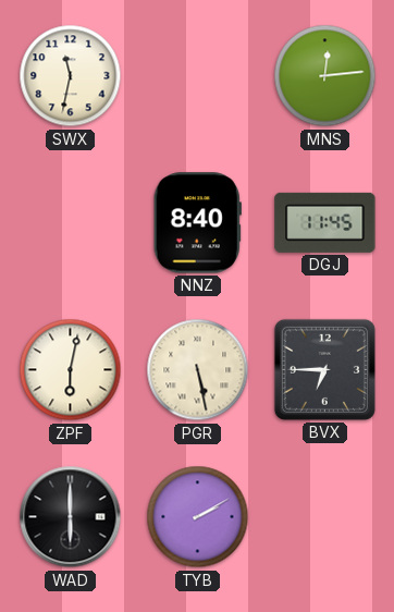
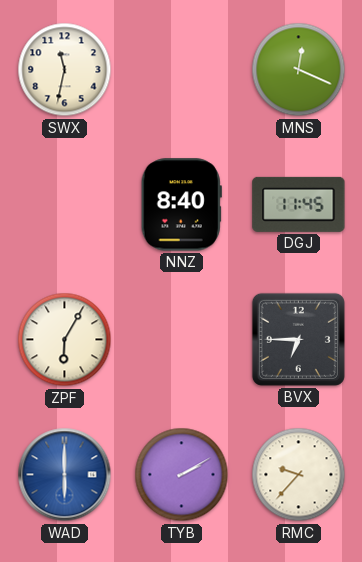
MNS: 12:14 -> 12:19
ZPF: 6:02 -> 6:05
PGR: 5:28 -> none
WAD dial: black -> blue
RMC: none -> 9:37
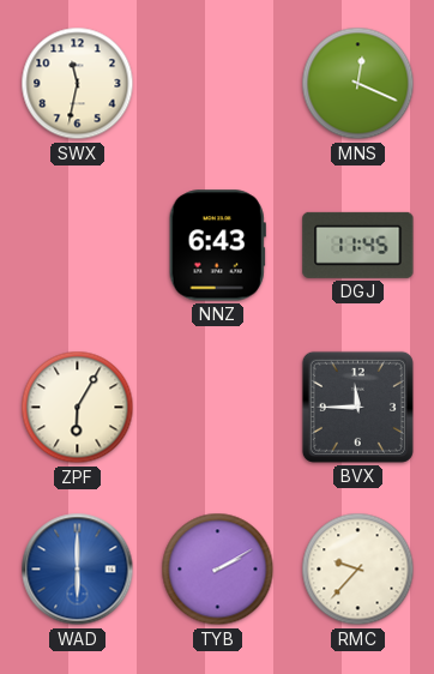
NNZ: 8:40 -> 6:43
BVX: 6:45 -> 11:45
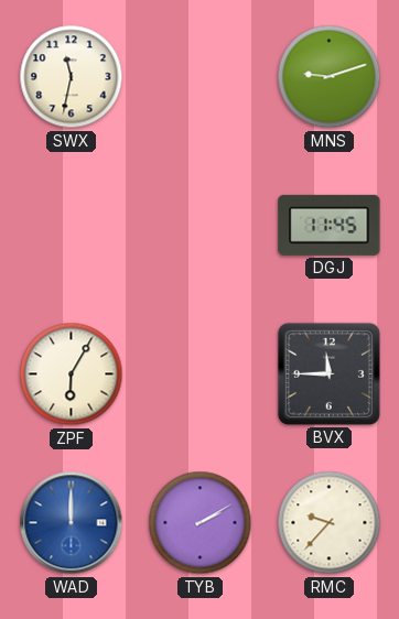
MNS: 12:19 -> 9:12
NNZ: 6:43 -> none
WAD: 6:00 -> 12:00
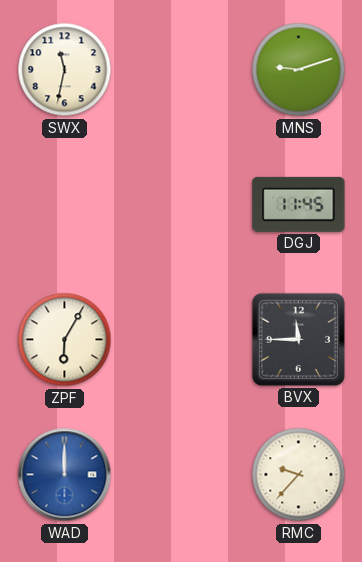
TYB: 2:10 -> none
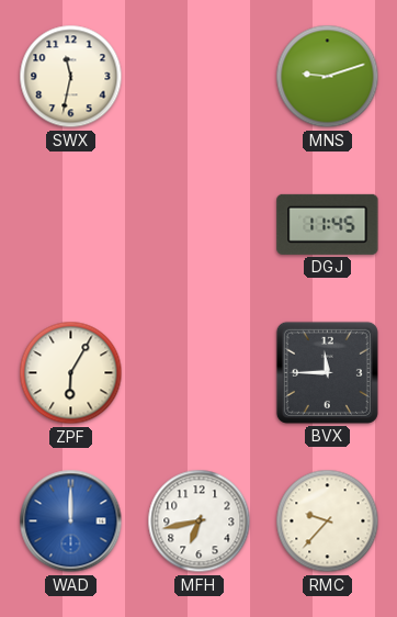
MFH: none -> 6:43
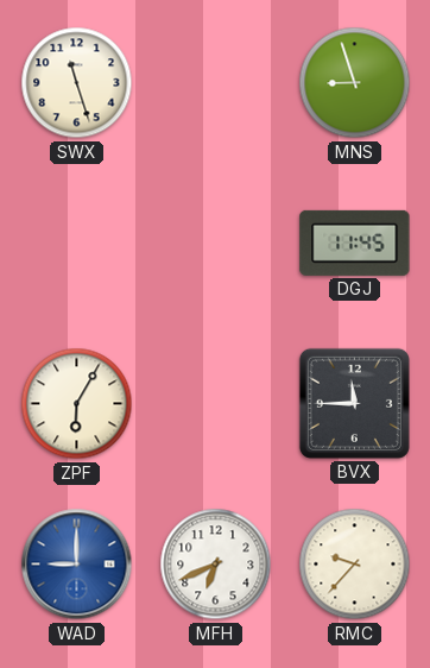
SWX: 11:32 -> 11:27
MNS: 9:12 -> 8:57
WAD: 12:00 -> 9:00
MFH: 6:43 -> 6:41
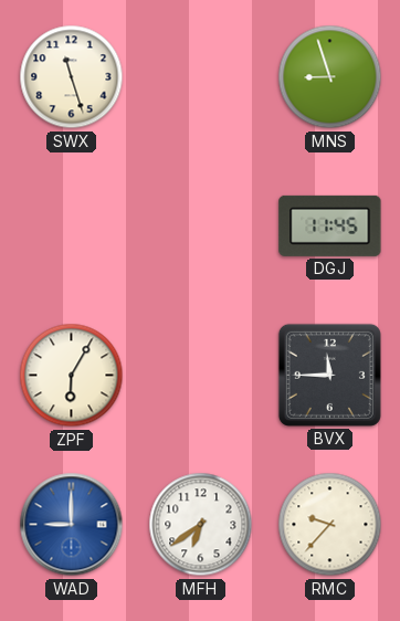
MFH: 6:41 -> 6:39
